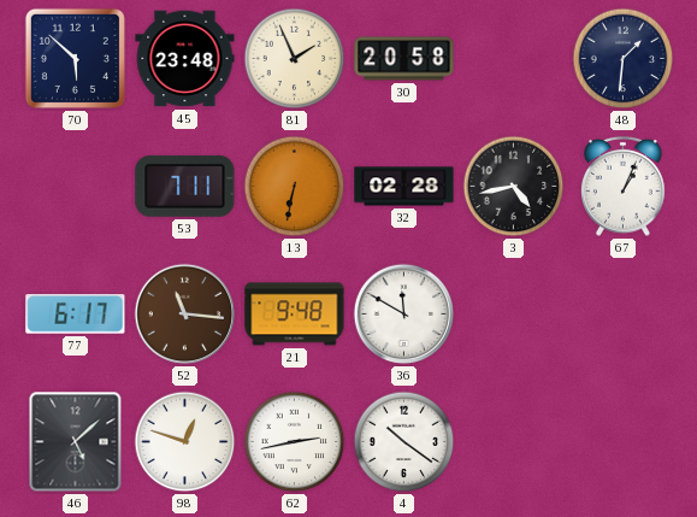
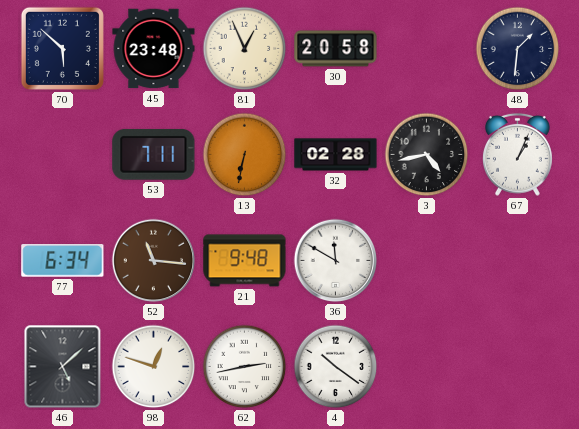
81: 1:56 -> 12:56
77: 6:17 -> 6:34
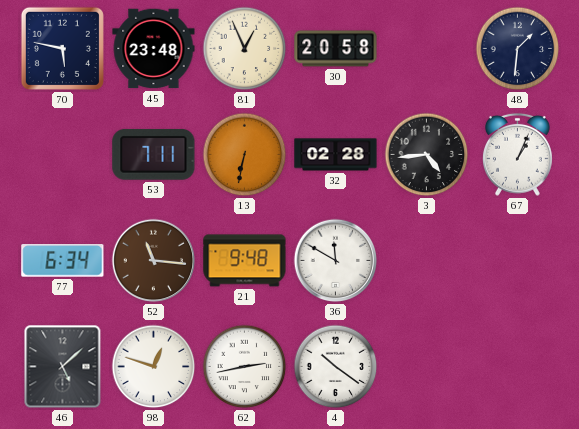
70: 5:52 -> 5:47
3: 4:43 -> 4:44
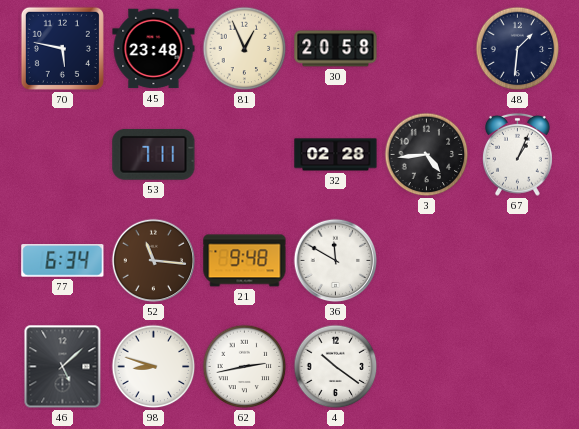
13: 6:32 -> none
98: 12:48 -> 8:48
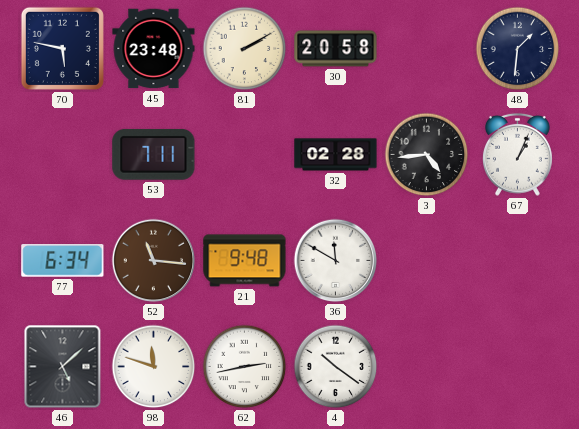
81: 12:56 -> 2:10
98: 8:48 -> 11:48
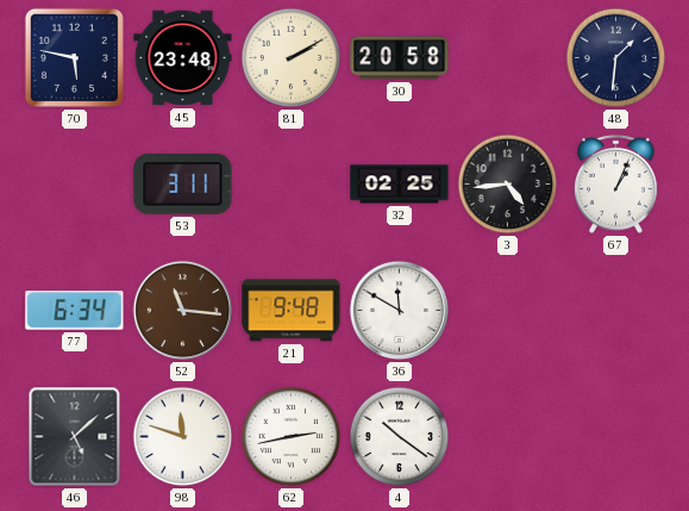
53: 7:11 -> 3:11
32: 02:28 -> 02:25
